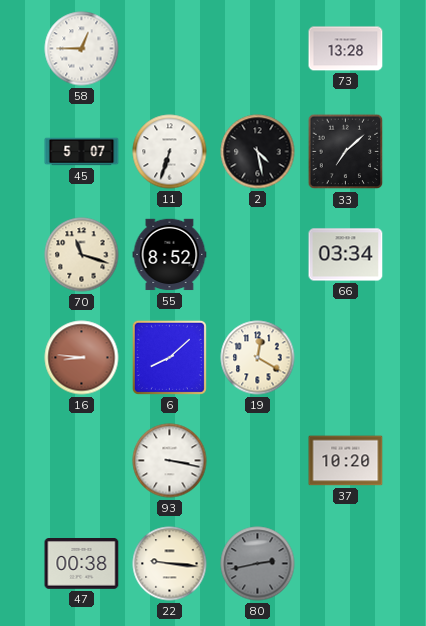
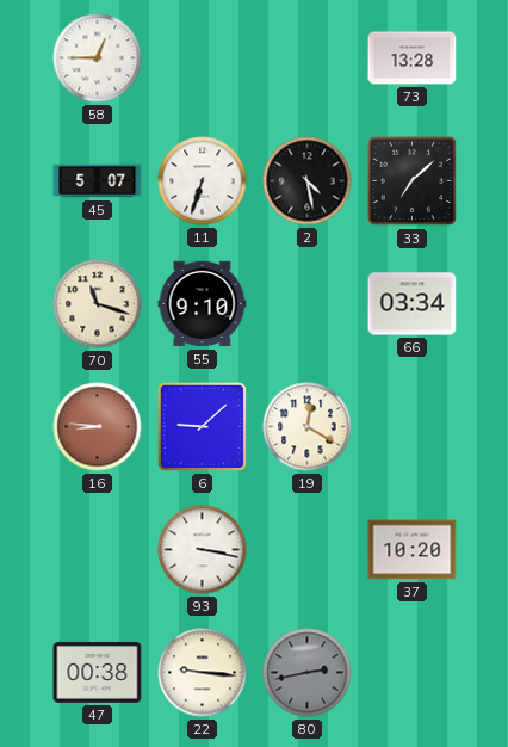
55: 8:52 -> 9:10
6: 8:08 -> 9:08
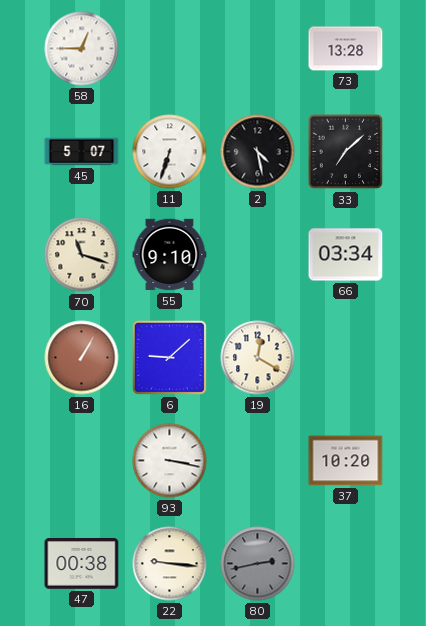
16: 8:46 -> 1:05
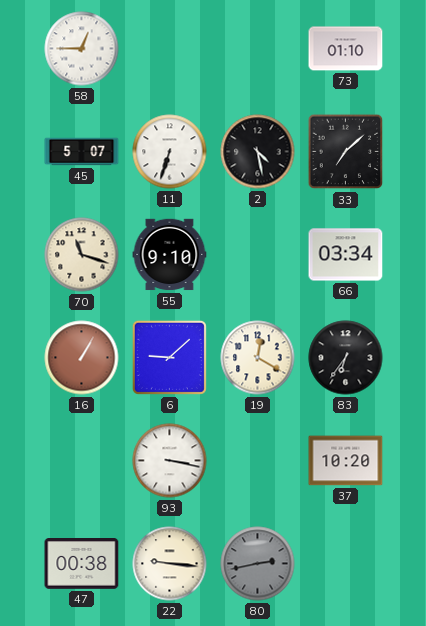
73: 13:28 -> 01:10
83: none -> 6:36
